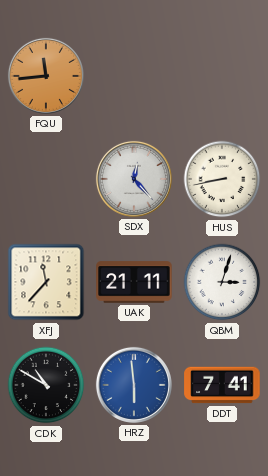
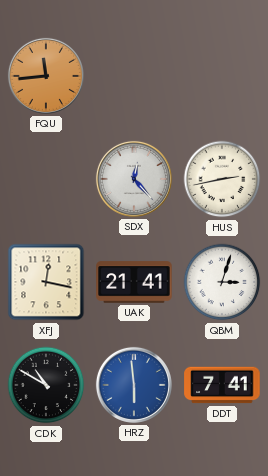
HUS: 8:43 -> 2:43
XFJ: 11:37 -> 12:17
UAK: 21:11 -> 21:41
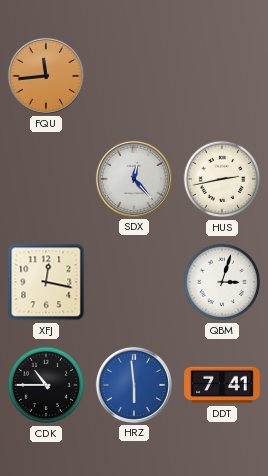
UAK: 21:41 -> none
CDK: 10:50 -> 10:45
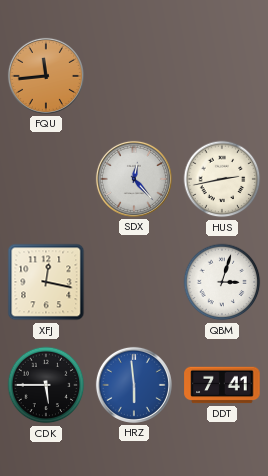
CDK: 10:45 -> 5:45
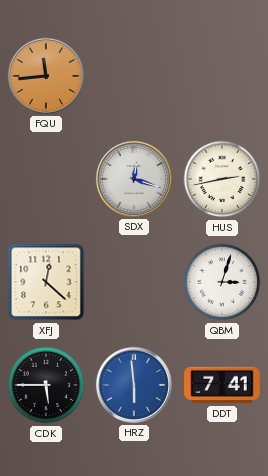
SDX: 12:23 -> 12:18
XFJ: 12:17 -> 12:22
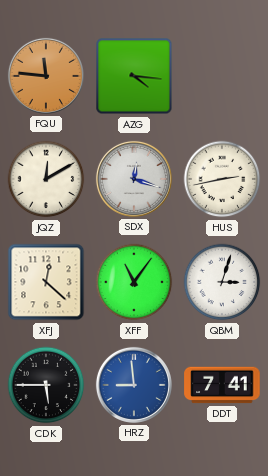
FQU: 11:44 -> 11:46
AZG: none -> 4:16
JQZ: none -> 12:10
XFF: none -> 11:06
HRZ: 5:59 -> 8:59
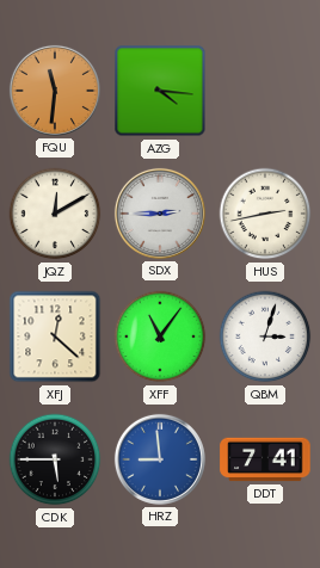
FQU: 11:46 -> 11:31
SDX: 12:18 -> 2:45
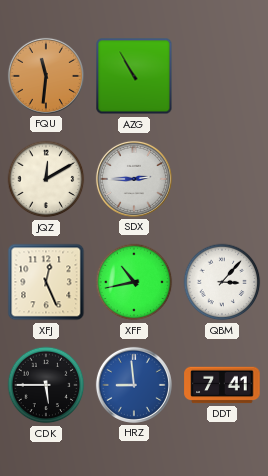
AZG: 4:16 -> 10:55
HUS: 2:43 -> none
XFJ: 12:22 -> 12:26
XFF: 11:06 -> 10:43
QBM: 3:03 -> 3:07
